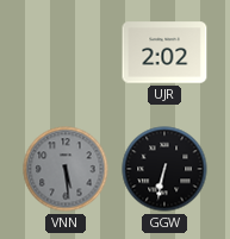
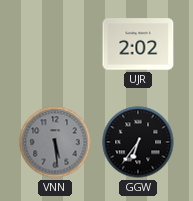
GGW: 6:32 -> 6:36
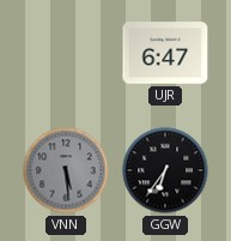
UJR: 2:02 -> 6:47
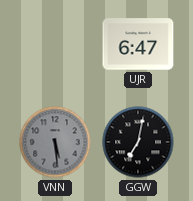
GGW: 6:36 -> 7:02
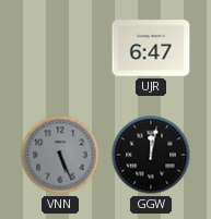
VNN: 5:29 -> 5:26
GGW: 7:02 -> 12:02
